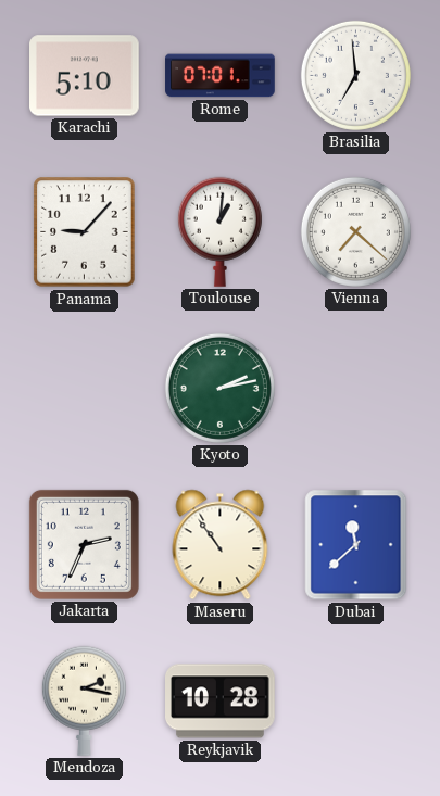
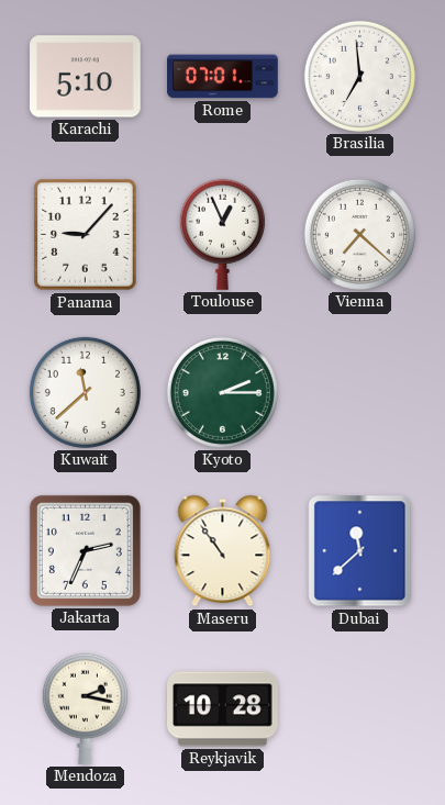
Toulouse: 1:01 -> 12:56
Kuwait: none -> 11:38
Kyoto: 2:13 -> 2:15
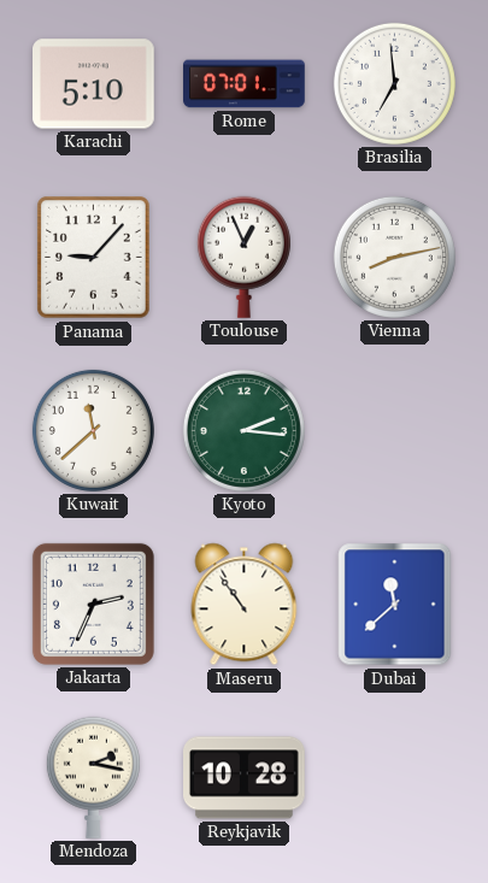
Vienna: 7:22 -> 8:13
Kyoto: 2:15 -> 2:16
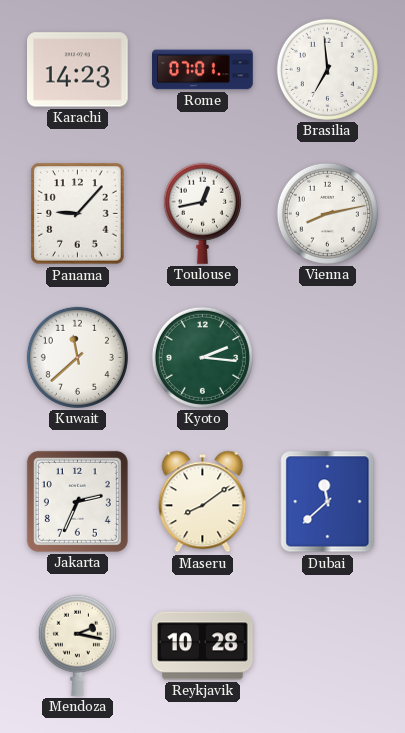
Karachi: 5:10 -> 14:23
Toulouse: 12:56 -> 12:43
Maseru: 10:54 -> 8:09
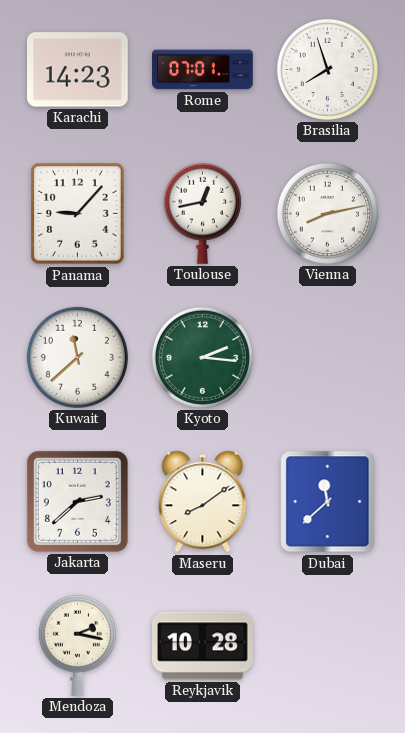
Brasilia: 6:59 -> 7:57
Jakarta: 2:34 -> 2:38
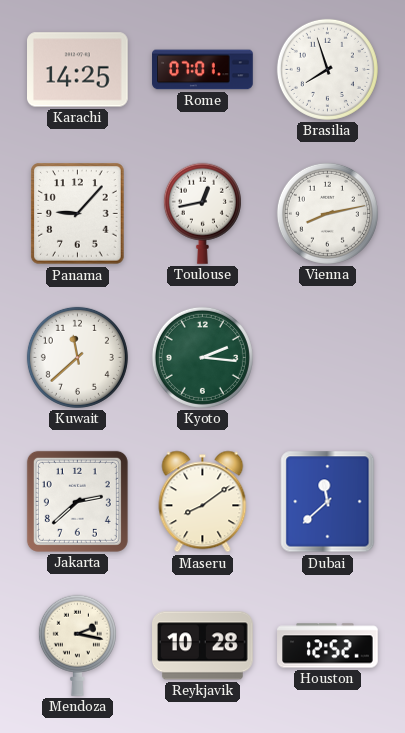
Karachi: 14:23 -> 14:25
Houston: none -> 12:52
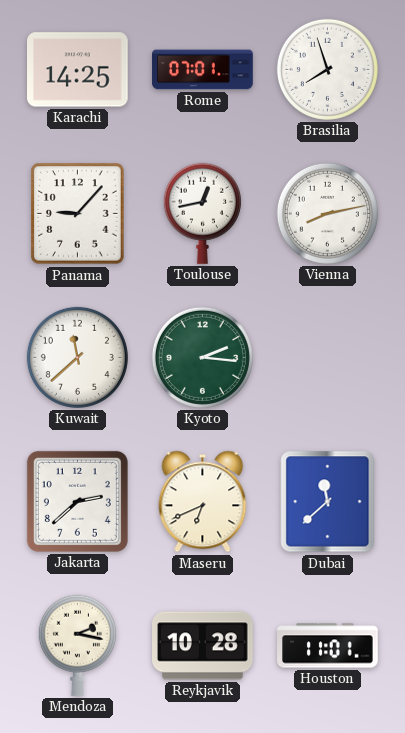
Maseru: 8:09 -> 6:41
Houston: 12:52 -> 11:01
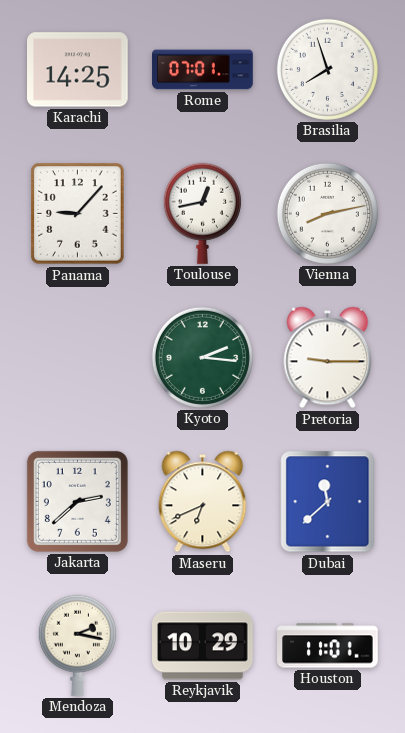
Kuwait: 11:38 -> none
Pretoria: none -> 9:15
Reykjavik: 10:28 -> 10:29
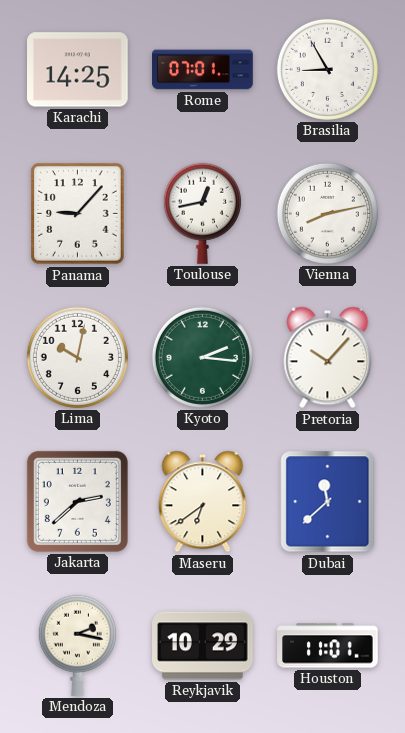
Brasilia: 7:57 -> 8:55
Lima: none -> 10:02
Pretoria: 9:15 -> 10:07
Maseru: 6:41 -> 6:39
